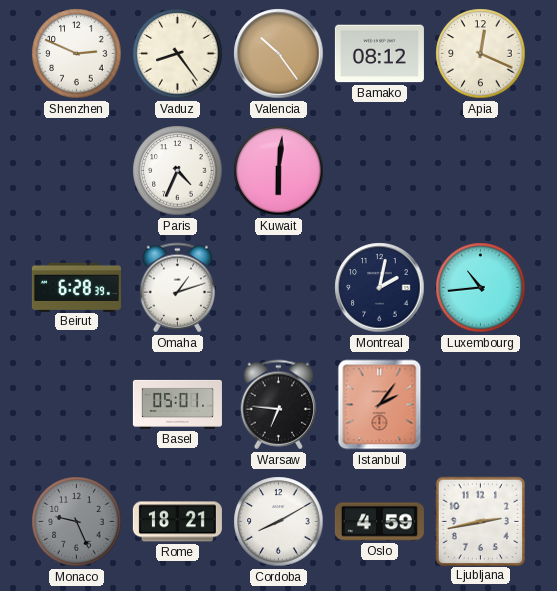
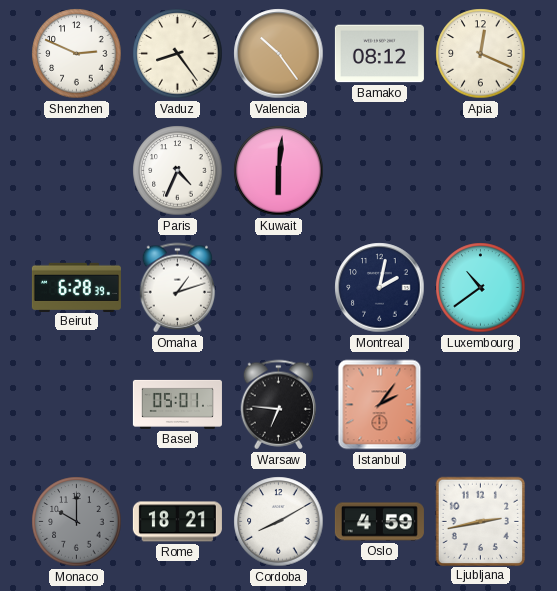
Luxembourg: 10:44 -> 10:39
Monaco: 9:26 -> 10:00
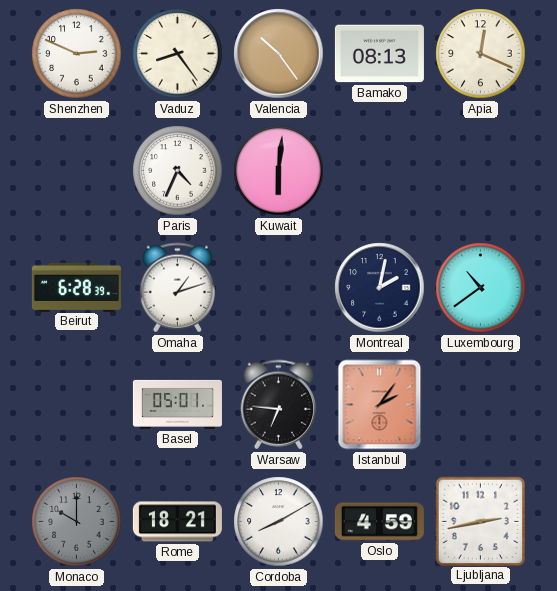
Bamako: 08:12 -> 08:13
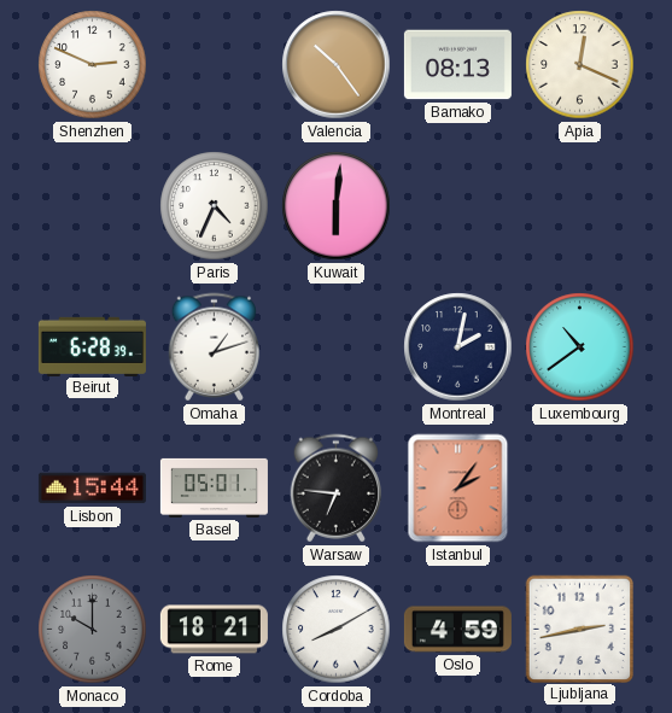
Vaduz: 8:24 -> none
Lisbon: none -> 15:44
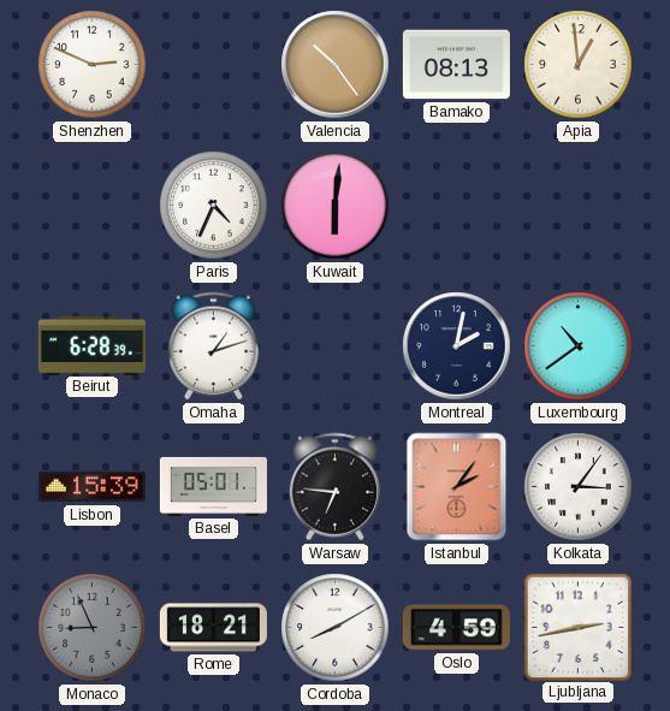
Apia: 12:19 -> 12:59
Lisbon: 15:44 -> 15:39
Kolkata: none -> 3:06
Monaco: 10:00 -> 8:56
